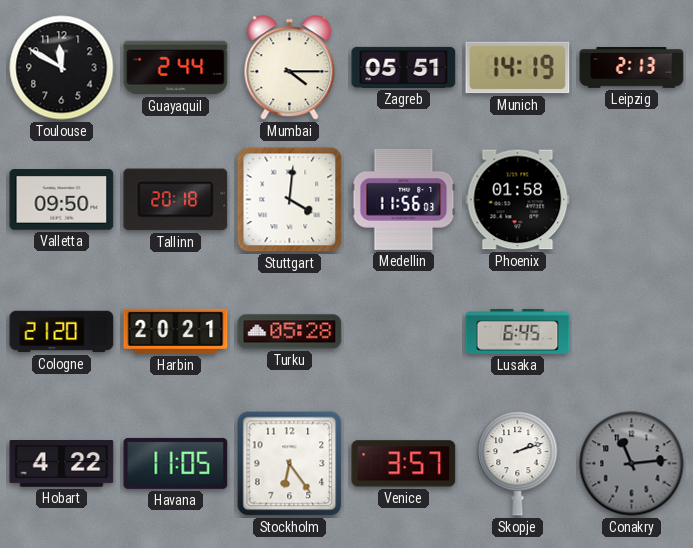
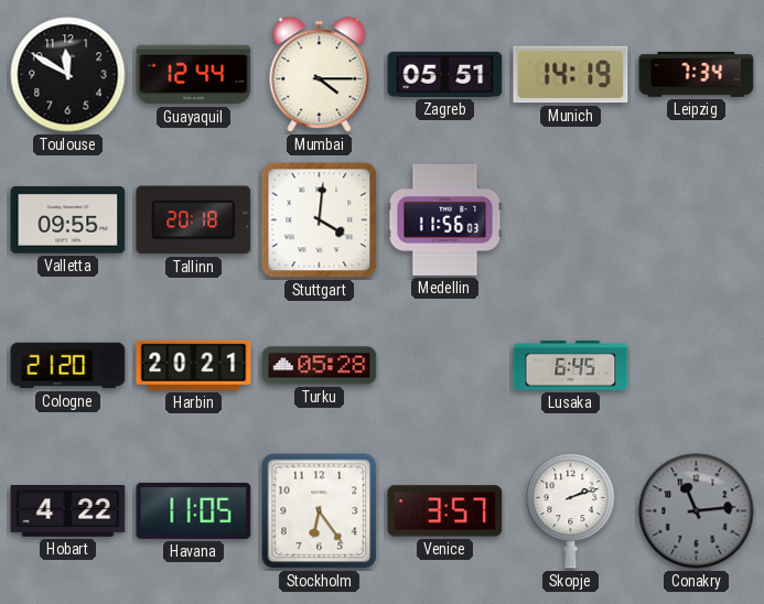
Guayaquil: 2:44 -> 12:44
Leipzig: 2:13 -> 7:34
Valletta: 09:50 -> 09:55
Phoenix: 01:58 -> none
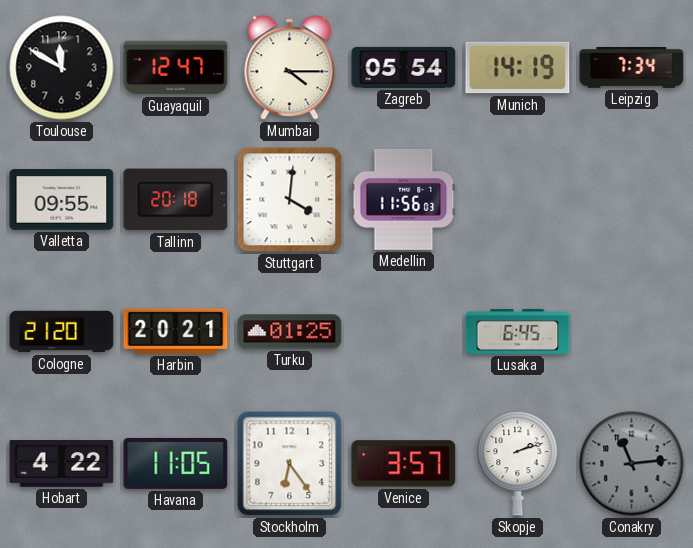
Guayaquil: 12:44 -> 12:47
Zagreb: 05:51 -> 05:54
Turku: 05:28 -> 01:25
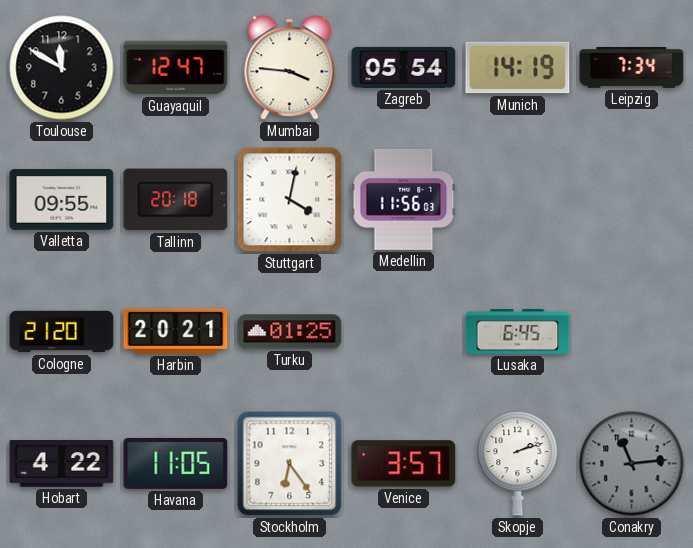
Mumbai: 4:15 -> 3:46
Stuttgart: 4:01 -> 4:02
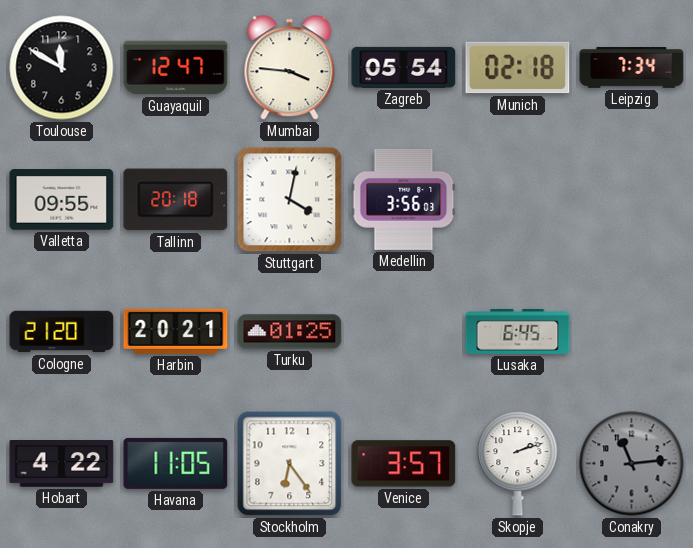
Munich: 14:19 -> 02:18
Medellin: 11:56 -> 3:56
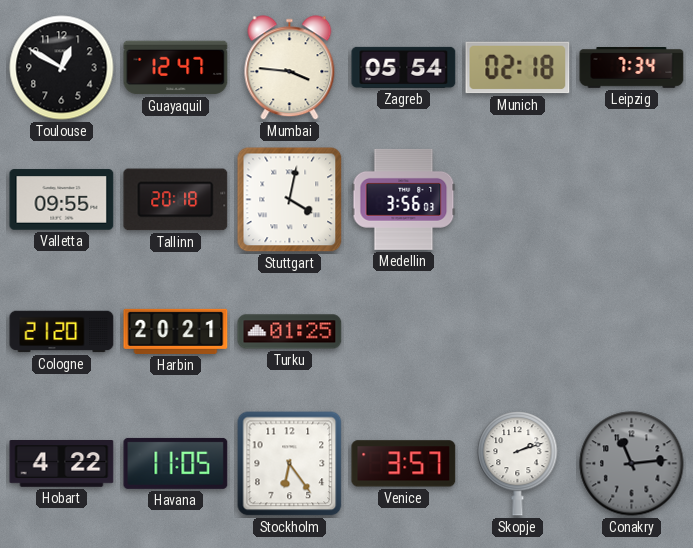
Toulouse: 11:50 -> 12:50
Lusaka: 6:45 -> none
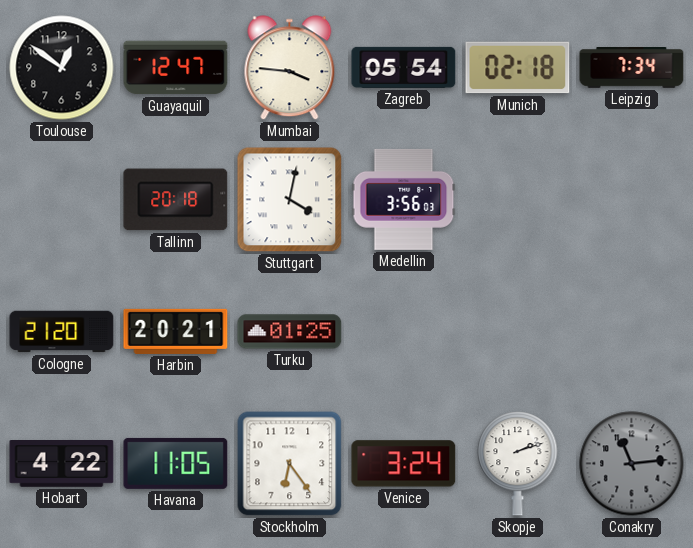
Toulouse: 12:50 -> 12:51
Valletta: 09:55 -> none
Venice: 3:57 -> 3:24
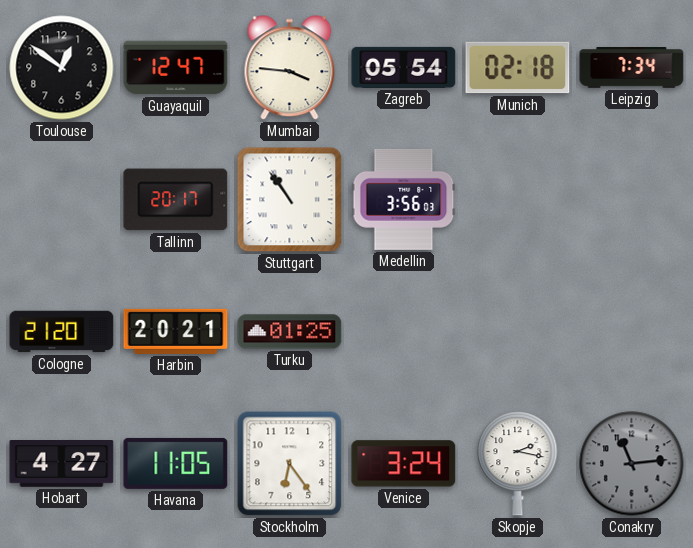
Tallinn: 20:18 -> 20:17
Stuttgart: 4:02 -> 10:54
Hobart: 4:22 -> 4:27
Skopje: 2:12 -> 2:17
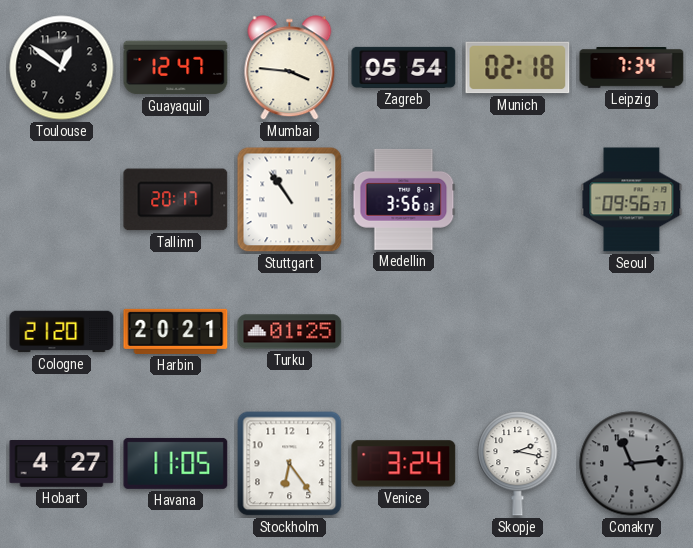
Seoul: none -> 09:56
